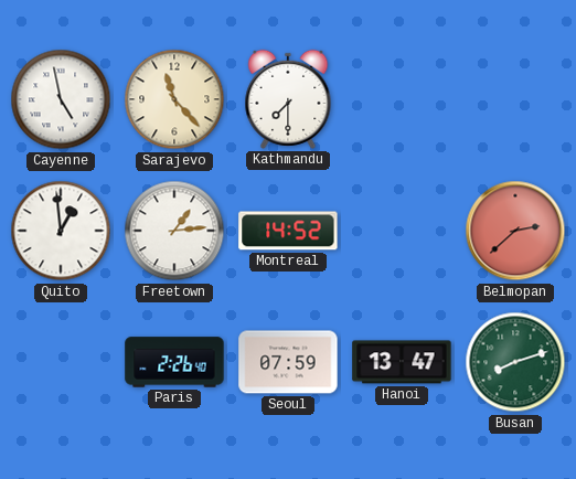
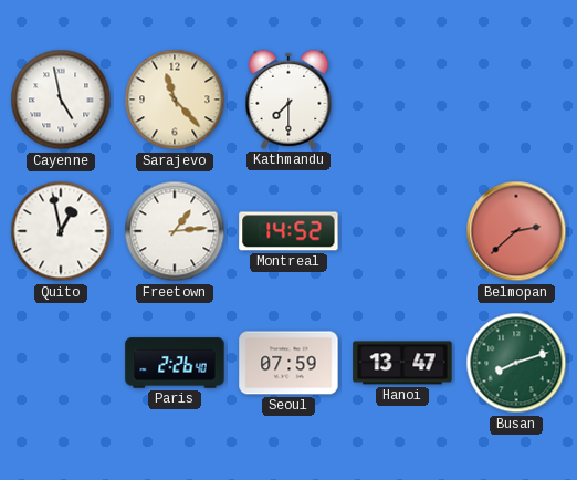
Quito: 12:59 -> 12:58
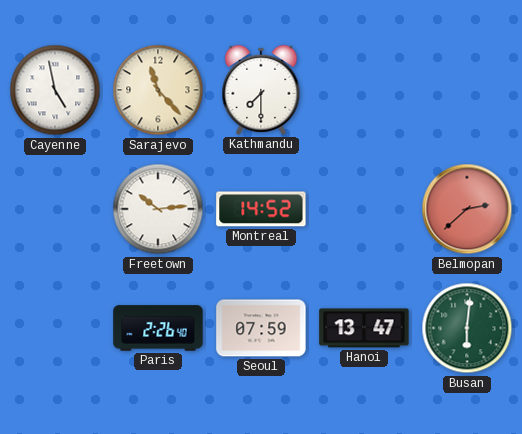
Quito: 12:58 -> none
Freetown: 1:14 -> 10:14
Busan: 8:12 -> 6:01
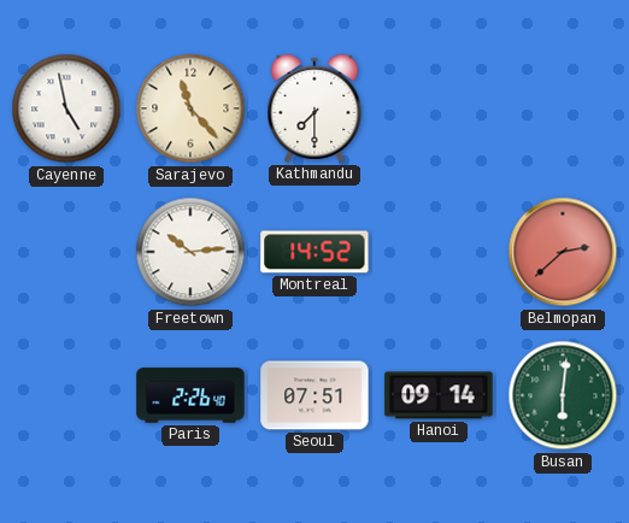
Seoul: 07:59 -> 07:51
Hanoi: 13:47 -> 09:14
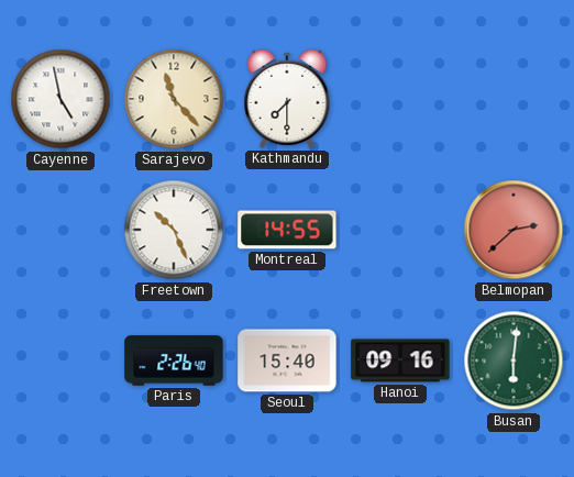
Freetown: 10:14 -> 10:26
Montreal: 14:52 -> 14:55
Seoul: 07:51 -> 15:40
Hanoi: 09:14 -> 09:16
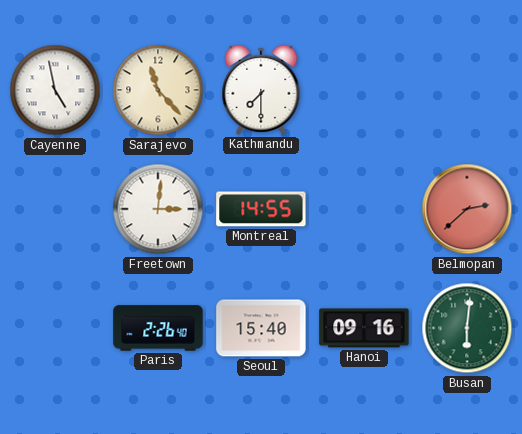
Freetown: 10:26 -> 3:01
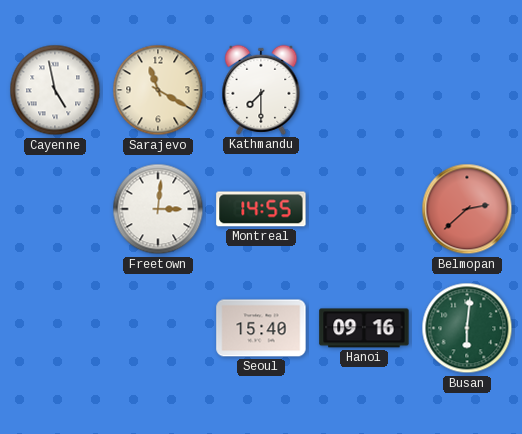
Sarajevo: 11:23 -> 11:20
Paris: 2:26 -> none
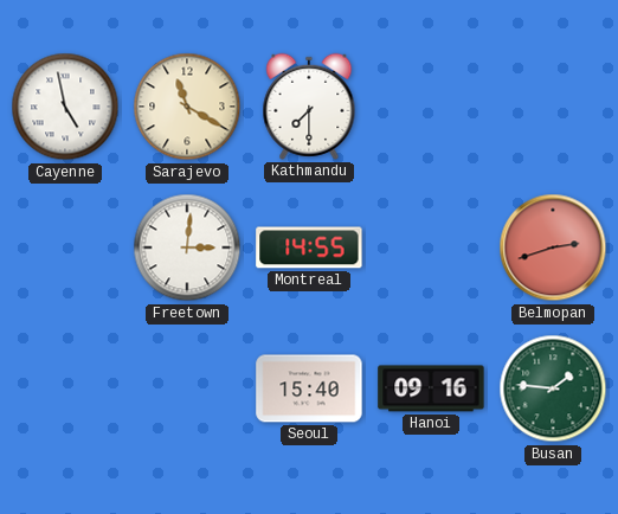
Belmopan: 2:38 -> 2:42
Busan: 6:01 -> 1:46
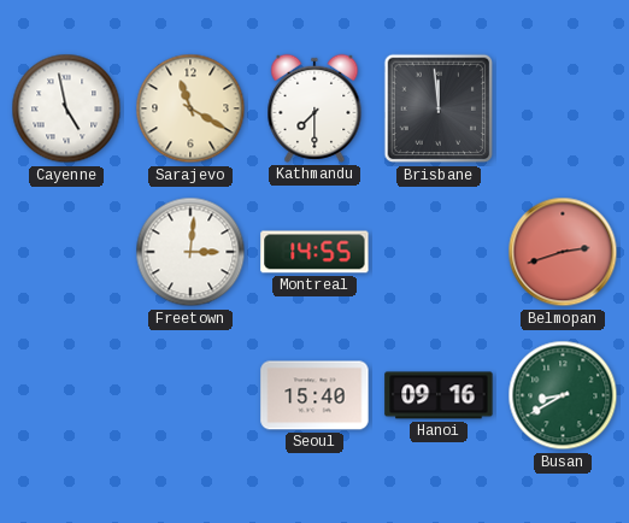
Brisbane: none -> 11:59
Busan: 1:46 -> 8:40
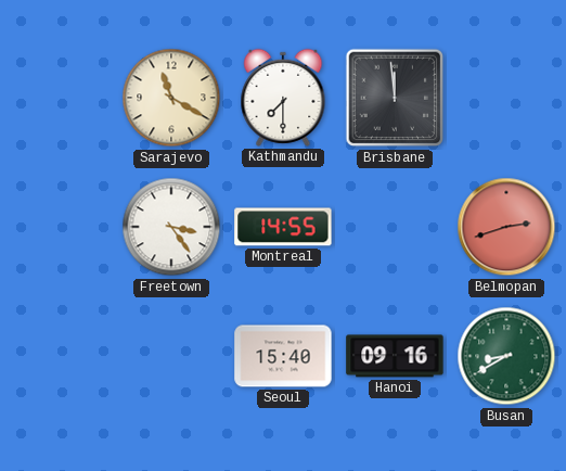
Cayenne: 4:58 -> none
Freetown: 3:01 -> 3:24
